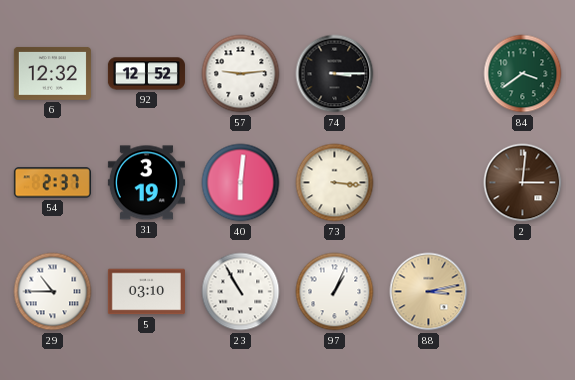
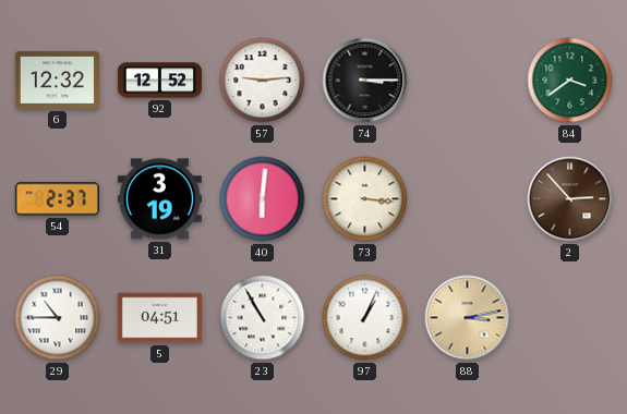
2: 3:01 -> 2:53
5: 03:10 -> 04:51
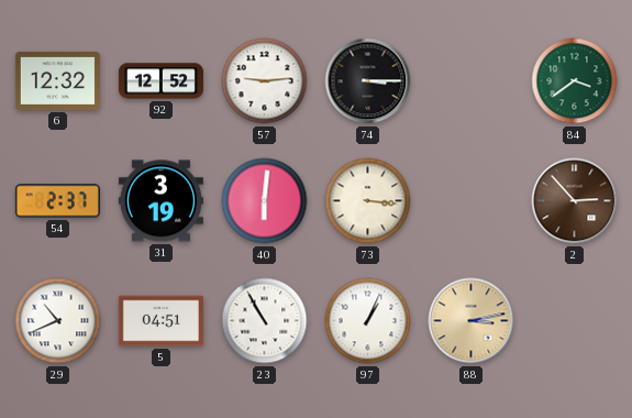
29: 10:45 -> 10:41
